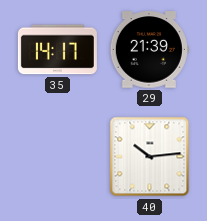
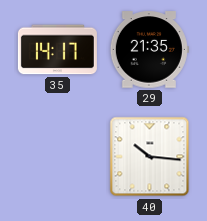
29: 21:39 -> 21:35
40: 10:14 -> 10:16
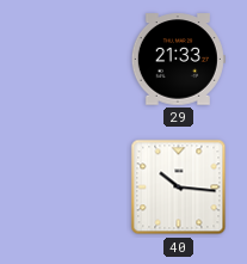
35: 14:17 -> none
29: 21:35 -> 21:33
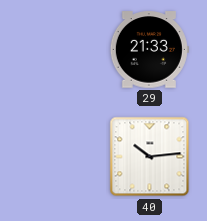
40: 10:16 -> 10:14
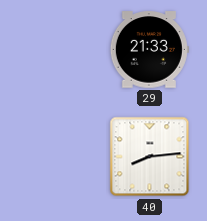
40: 10:14 -> 8:14
